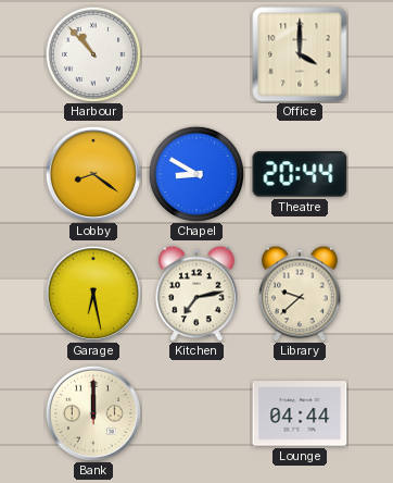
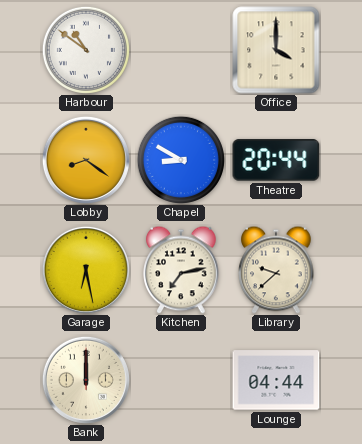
Harbour: 10:53 -> 10:51
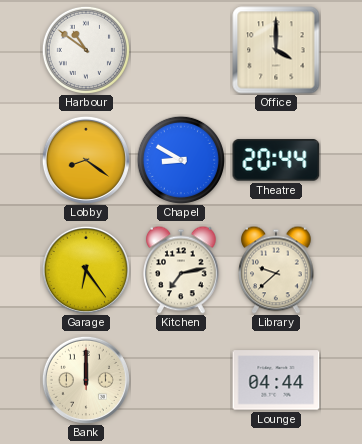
Garage: 6:28 -> 6:24
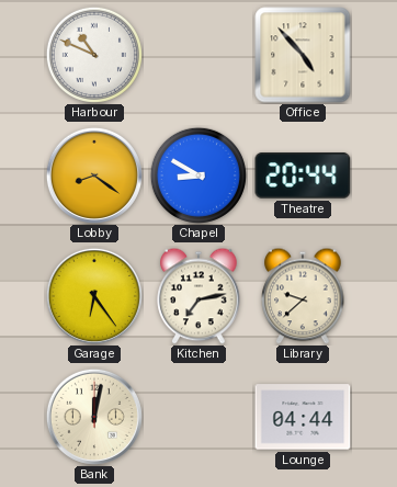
Harbour: 10:51 -> 10:49
Office: 4:00 -> 4:53
Bank: 12:00 -> 12:02
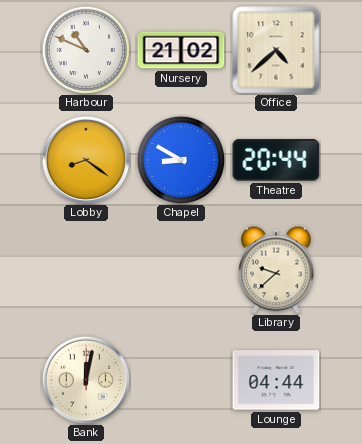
Nursery: none -> 21:02
Office: 4:53 -> 4:38
Garage: 6:24 -> none
Kitchen: 7:13 -> none
